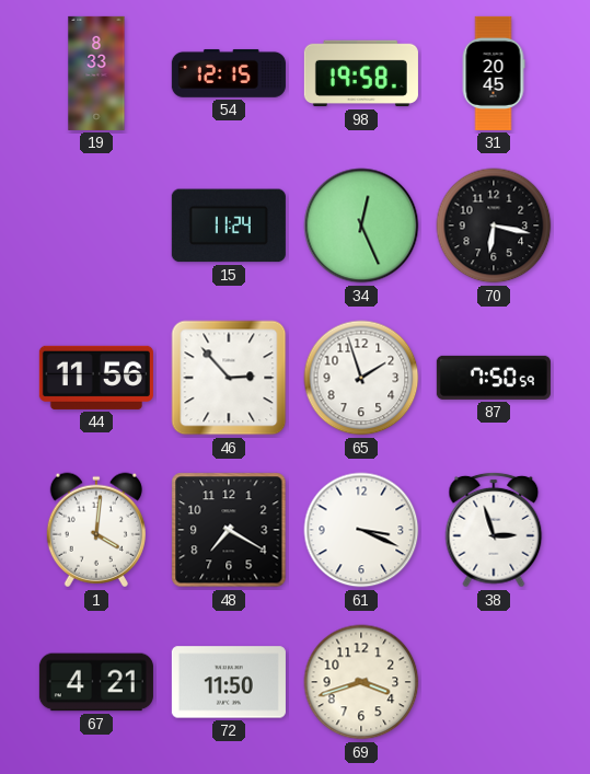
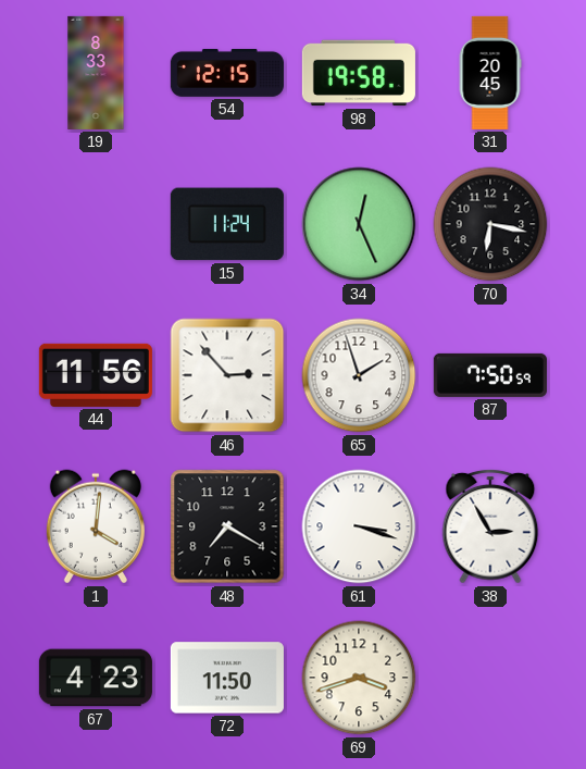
61: 3:19 -> 3:18
38: 2:57 -> 2:55
67: 4:21 -> 4:23
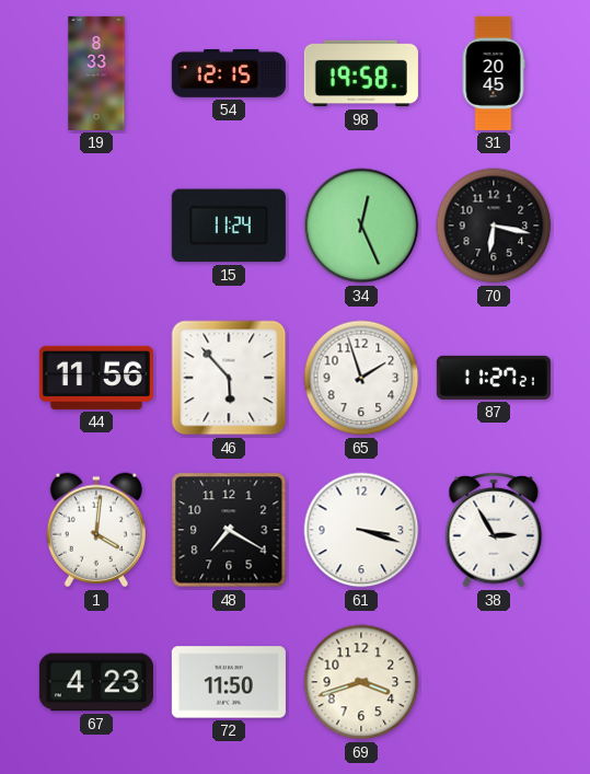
46: 2:53 -> 5:53
87: 7:50 -> 11:27
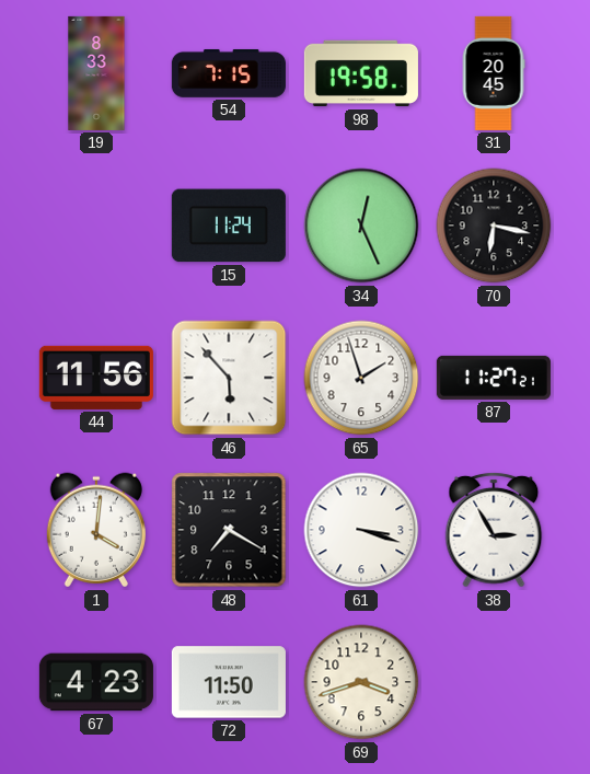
54: 12:15 -> 7:15
